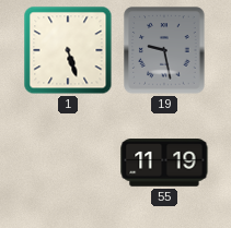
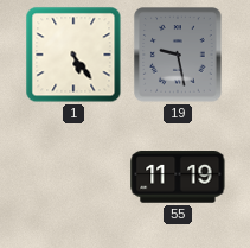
1: 5:27 -> 5:24
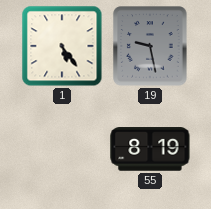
55: 11:19 -> 8:19
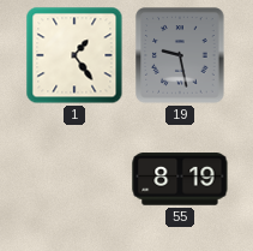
1: 5:24 -> 1:24
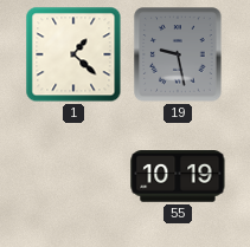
1: 1:24 -> 1:22
55: 8:19 -> 10:19
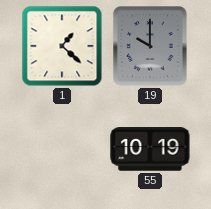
19: 9:28 -> 10:00
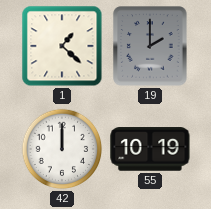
19: 10:00 -> 2:00
42: none -> 12:00
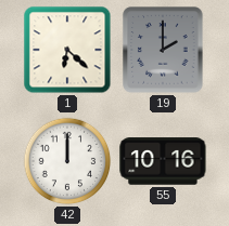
1: 1:22 -> 6:22
55: 10:19 -> 10:16
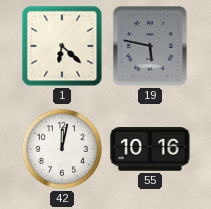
19: 2:00 -> 5:47
42: 12:00 -> 12:02
